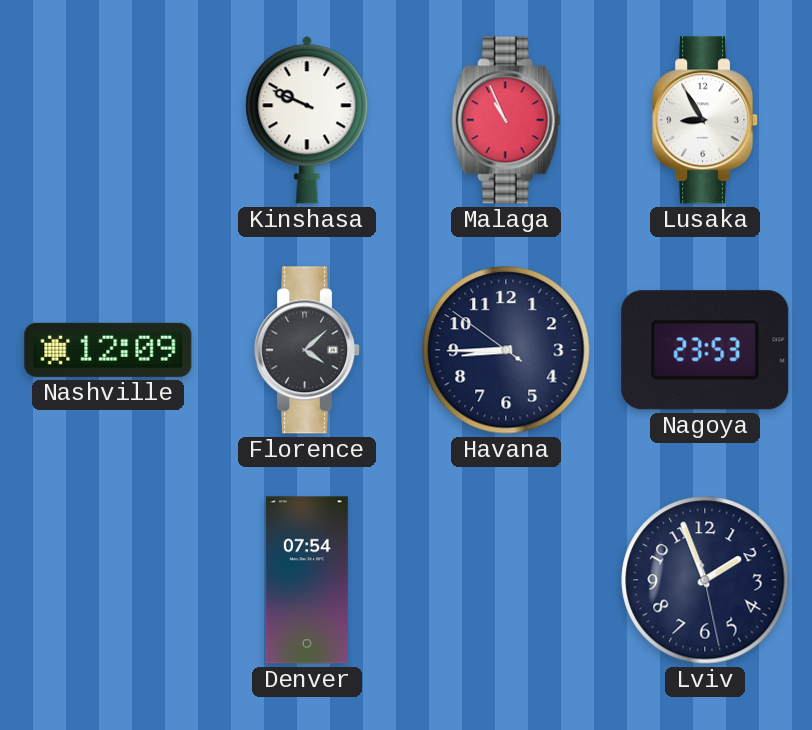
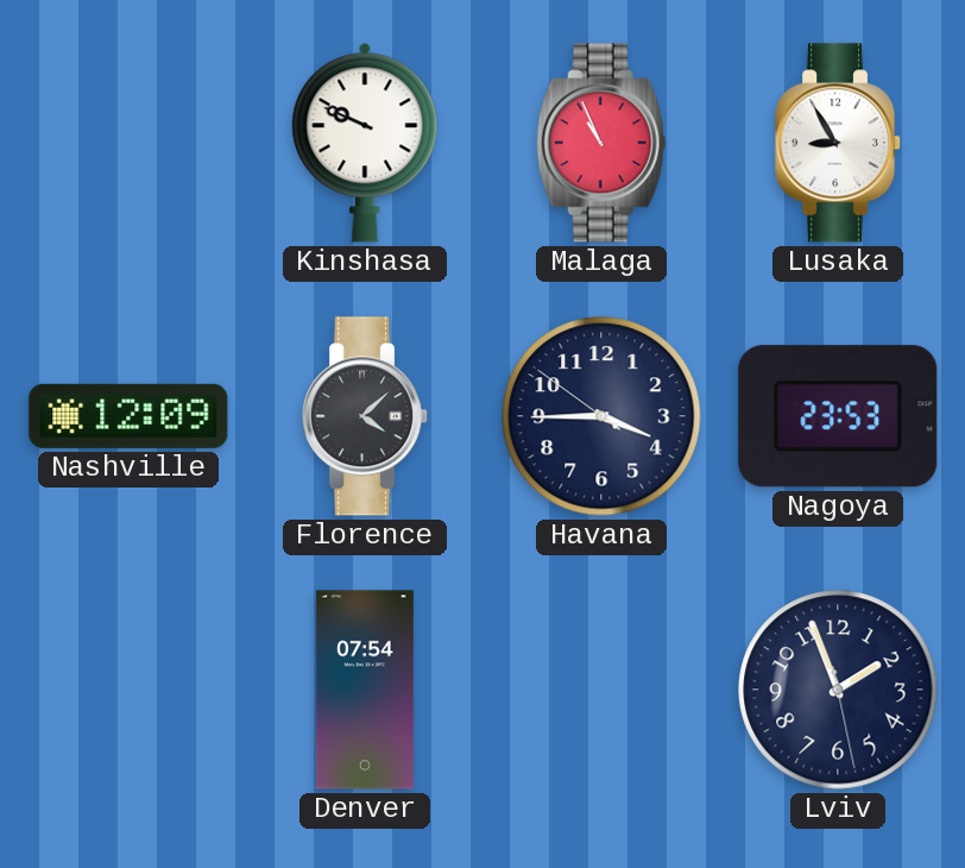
Havana: 8:44 -> 3:44
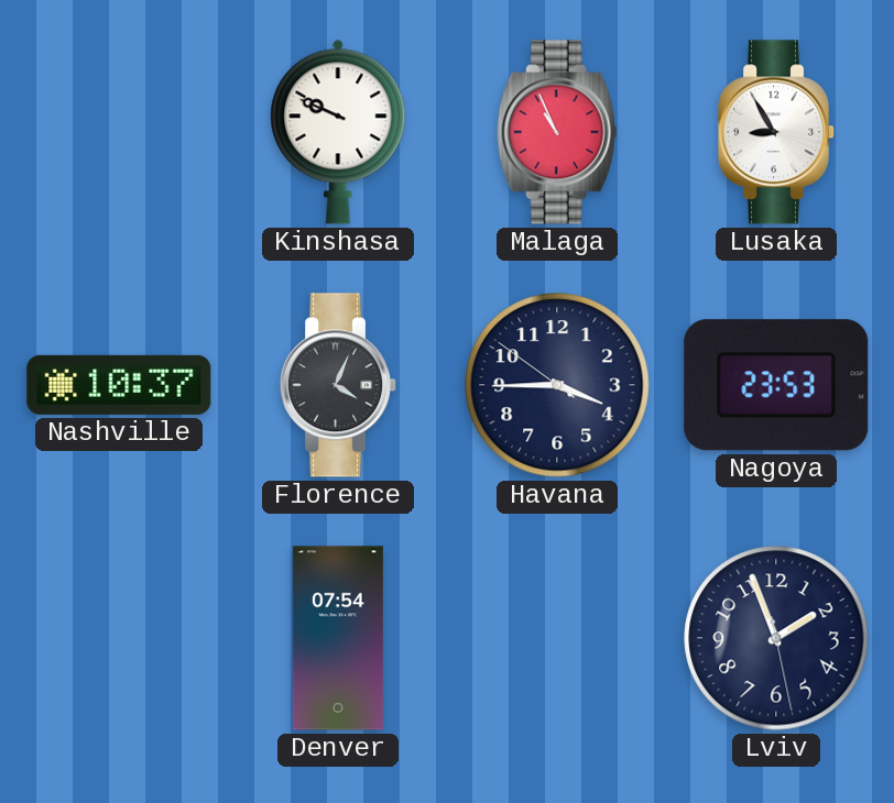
Nashville: 12:09 -> 10:37
Florence: 4:08 -> 4:04
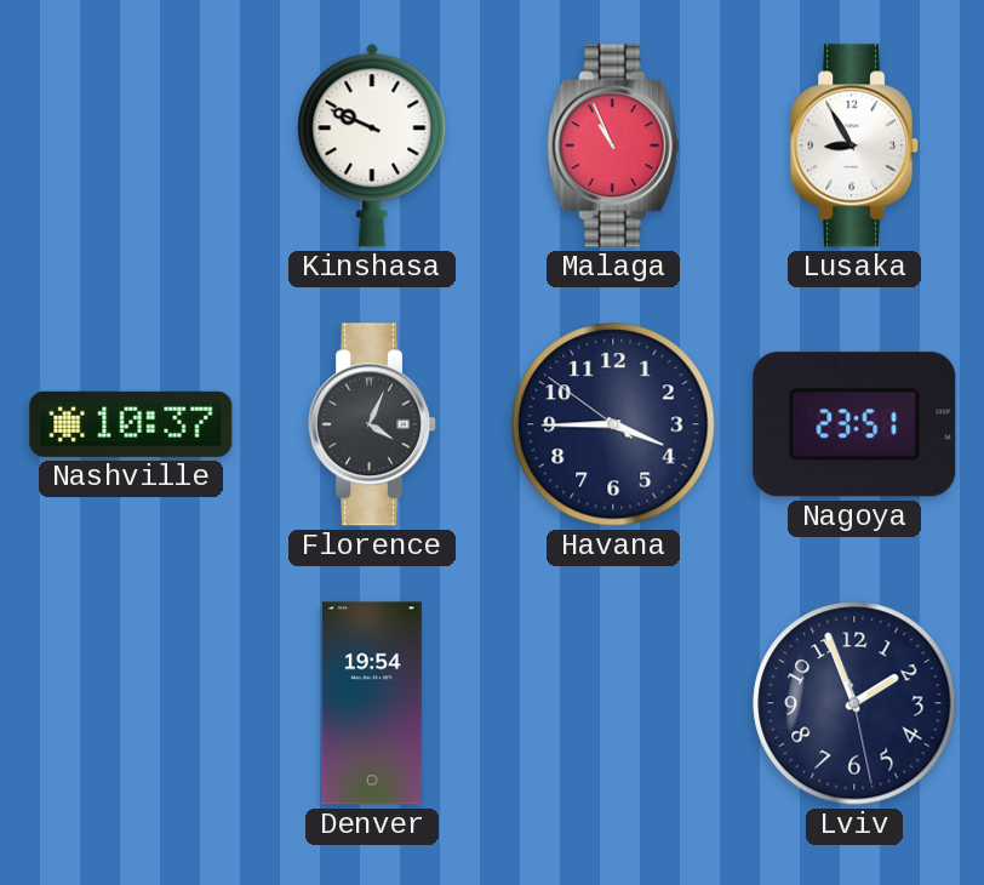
Nagoya: 23:53 -> 23:51
Denver: 07:54 -> 19:54
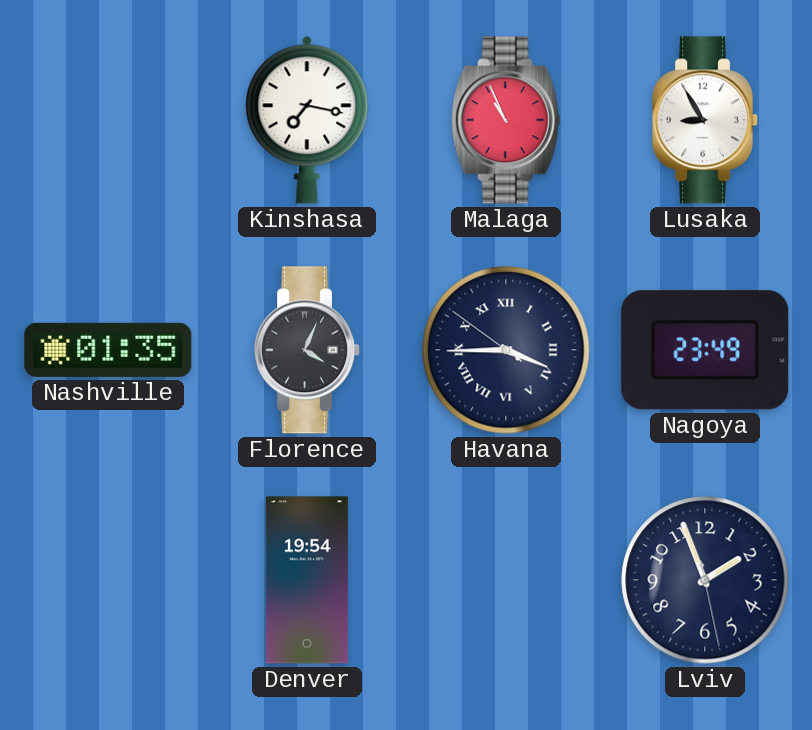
Kinshasa: 9:49 -> 7:17
Nashville: 10:37 -> 01:35
Havana numerals: Arabic -> Roman
Nagoya: 23:51 -> 23:49
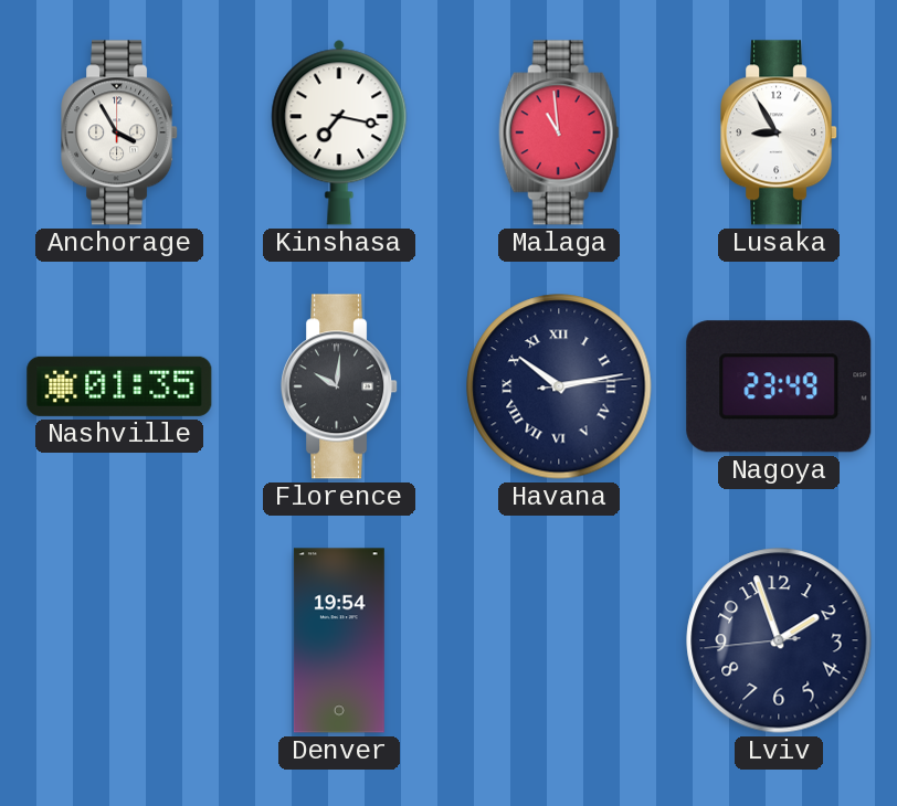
Anchorage: none -> 3:55
Malaga: 10:56 -> 10:59
Florence: 4:04 -> 10:01
Havana: 3:44 -> 10:13
Lviv: 1:56:28 -> 1:56:44
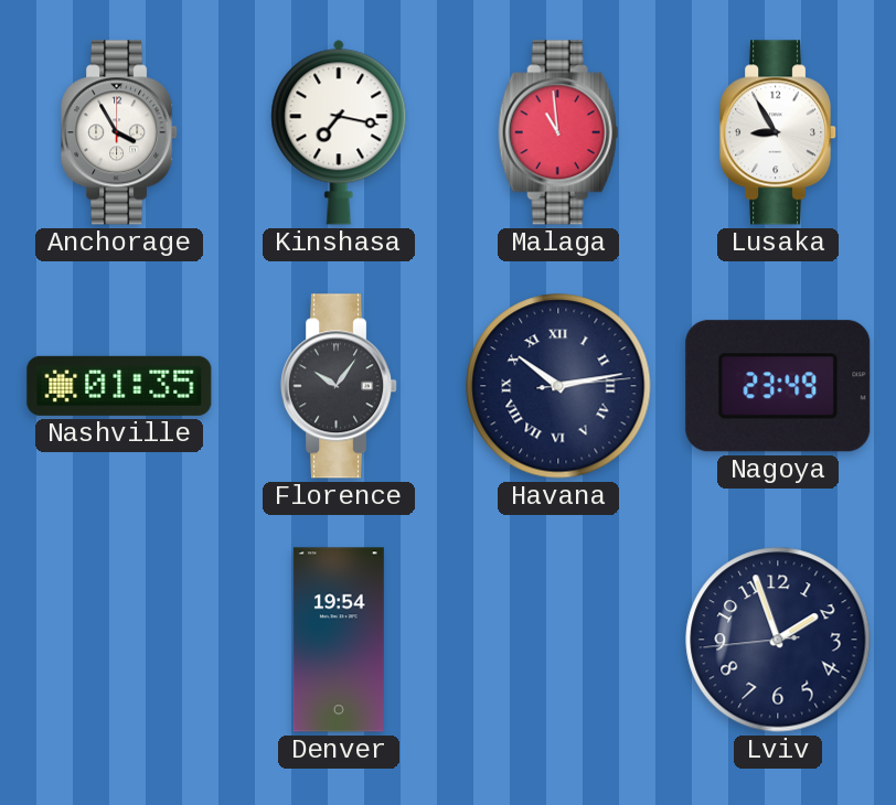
Florence: 10:01 -> 10:06
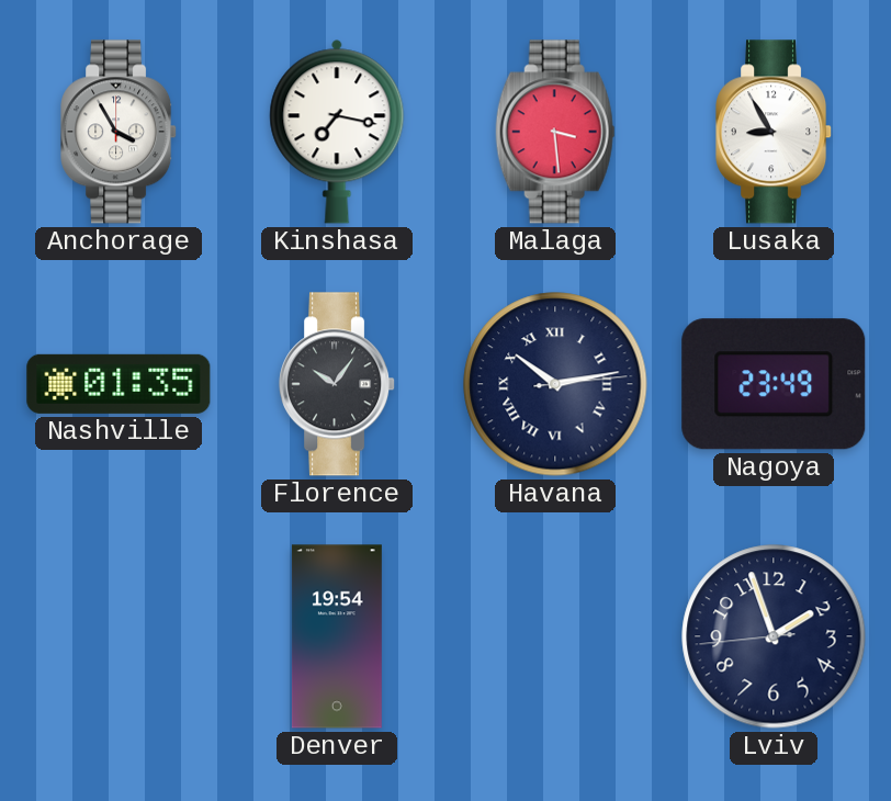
Malaga: 10:59 -> 3:29
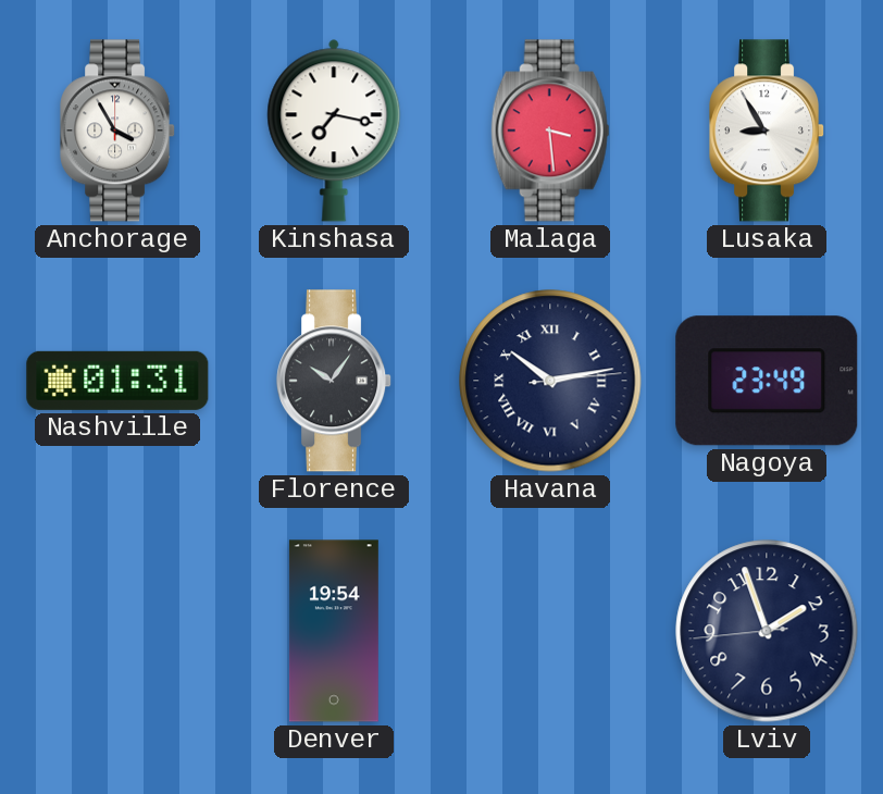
Nashville: 01:35 -> 01:31
